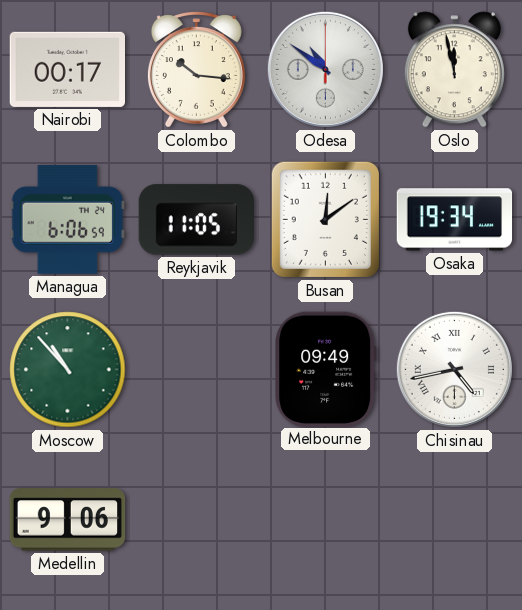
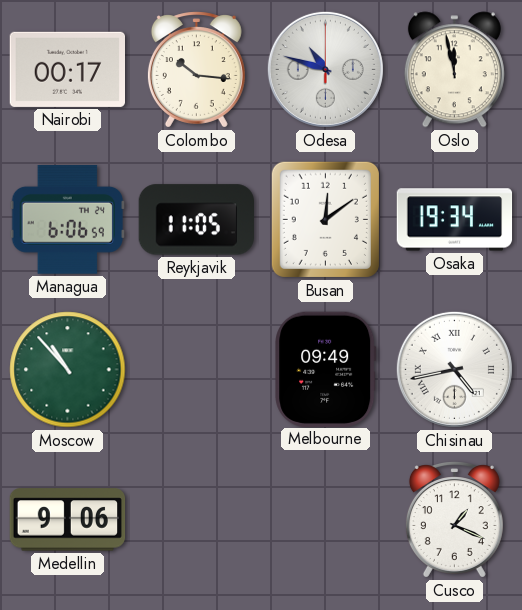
Odesa: 10:51 -> 10:48
Cusco: none -> 1:19
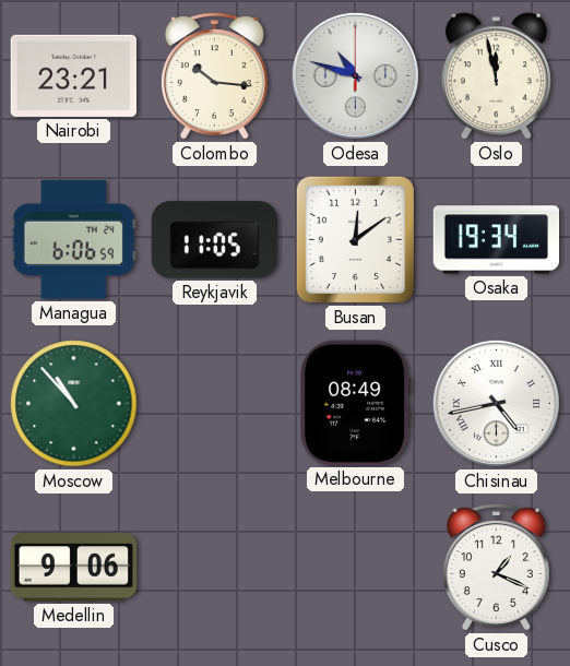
Nairobi: 00:17 -> 23:21
Melbourne: 09:49 -> 08:49
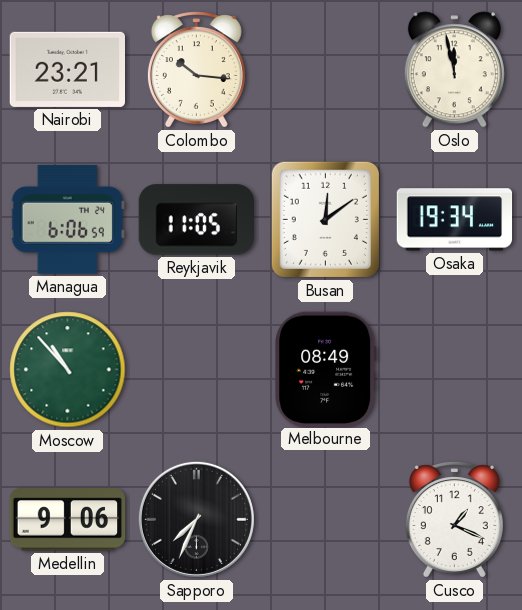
Odesa: 10:48 -> none
Chisinau: 4:43 -> none
Sapporo: none -> 7:34
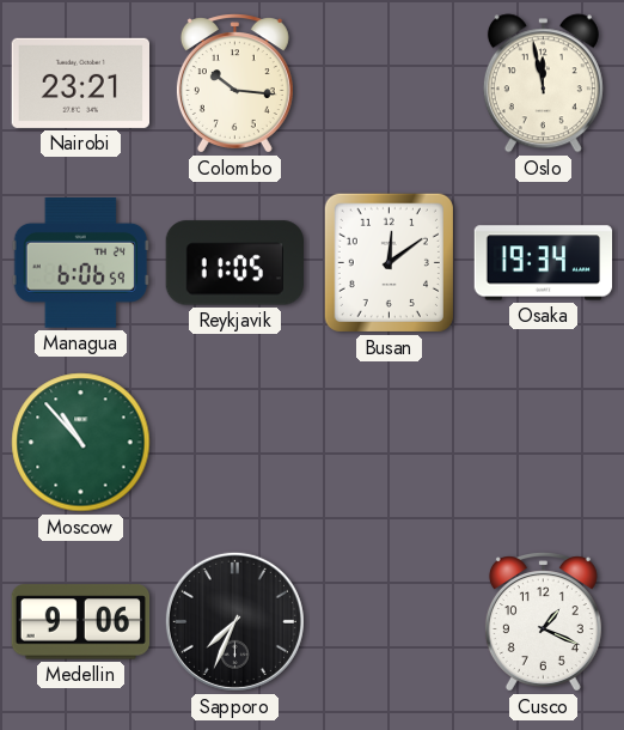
Melbourne: 08:49 -> none
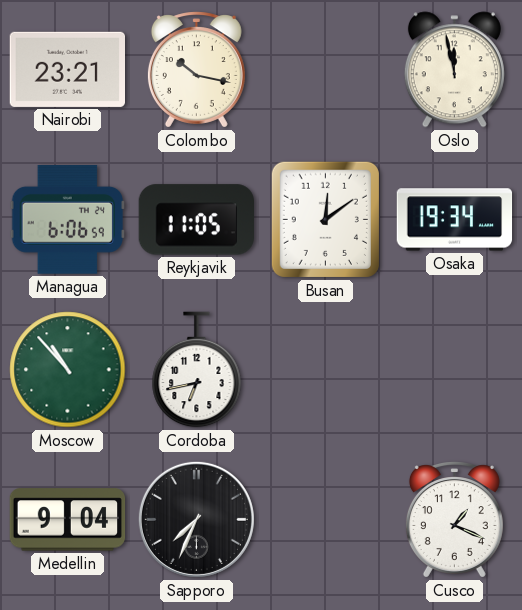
Colombo: 10:16 -> 10:17
Cordoba: none -> 6:43
Medellin: 9:06 -> 9:04
